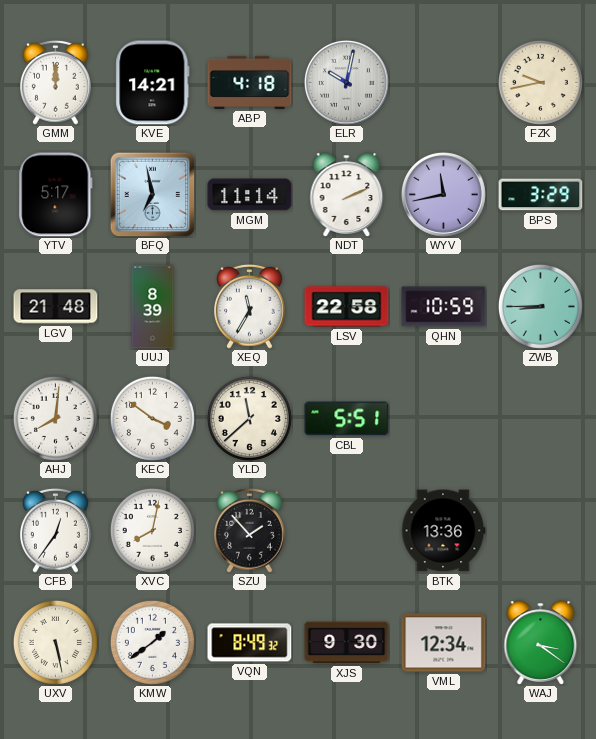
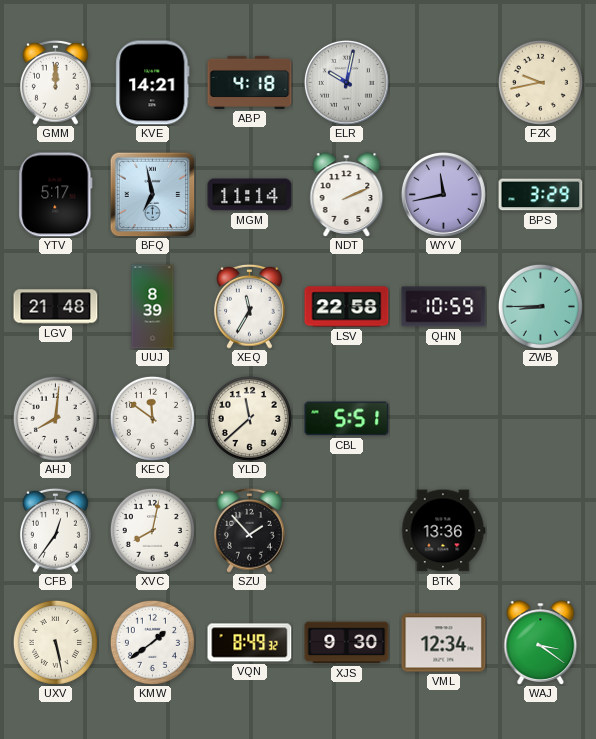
KEC: 3:51 -> 11:51
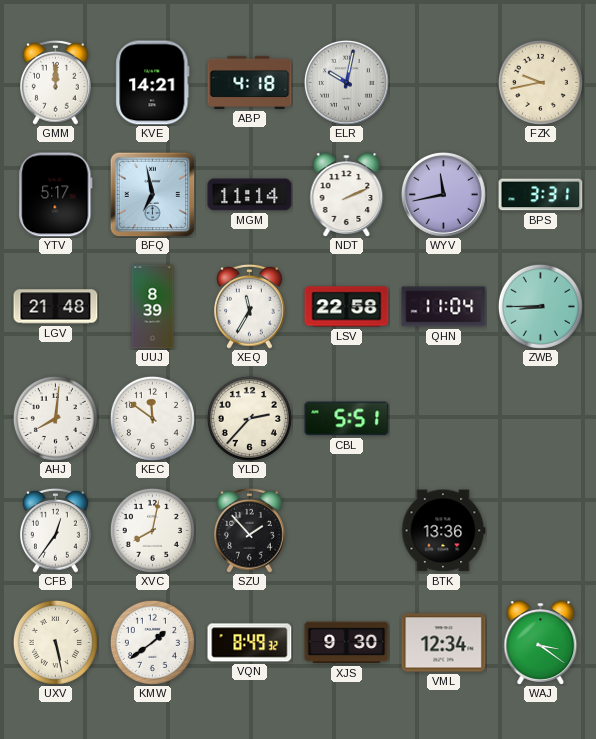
BPS: 3:29 -> 3:31
QHN: 10:59 -> 11:04
YLD: 11:38 -> 2:37
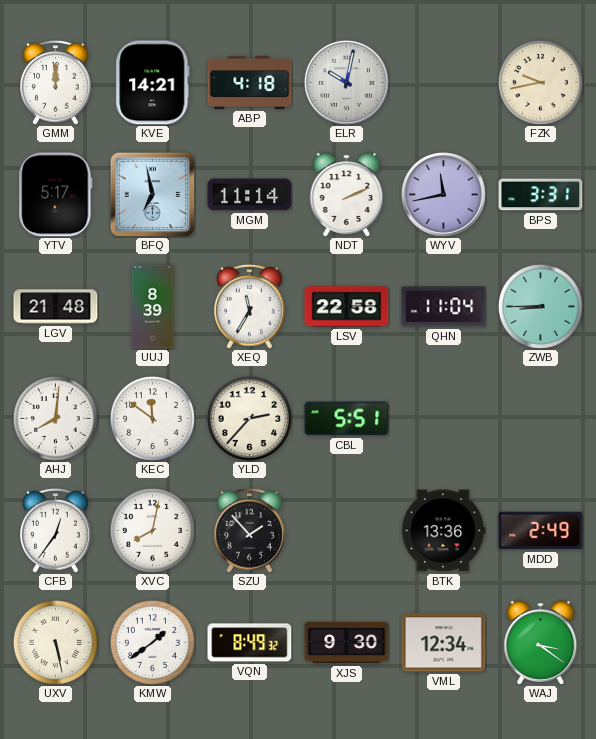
MDD: none -> 2:49
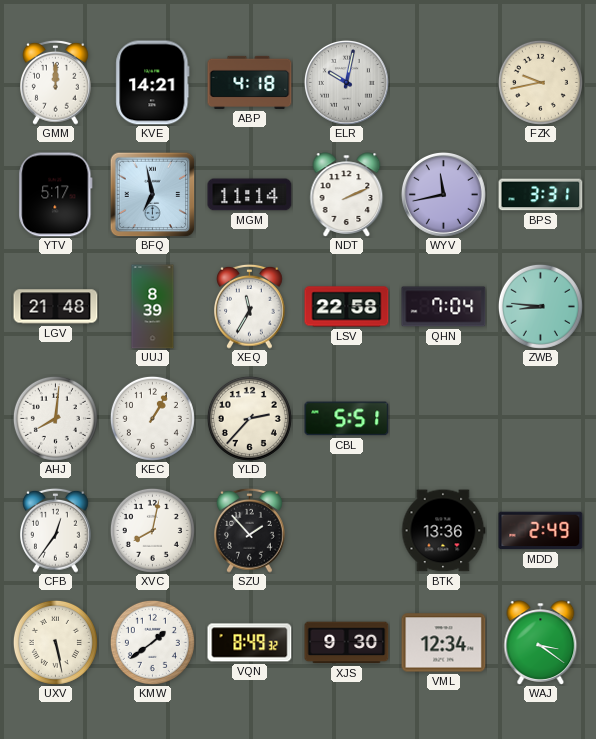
QHN: 11:04 -> 7:04
ZWB: 8:45 -> 8:46
KEC: 11:51 -> 1:05
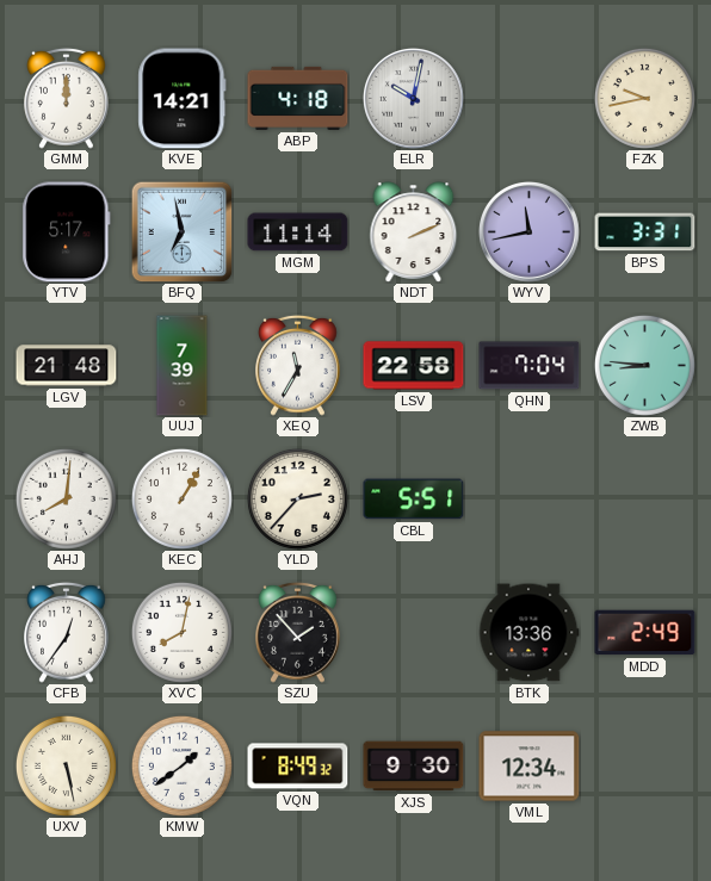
UUJ: 8:39 -> 7:39
WAJ: 3:21 -> none
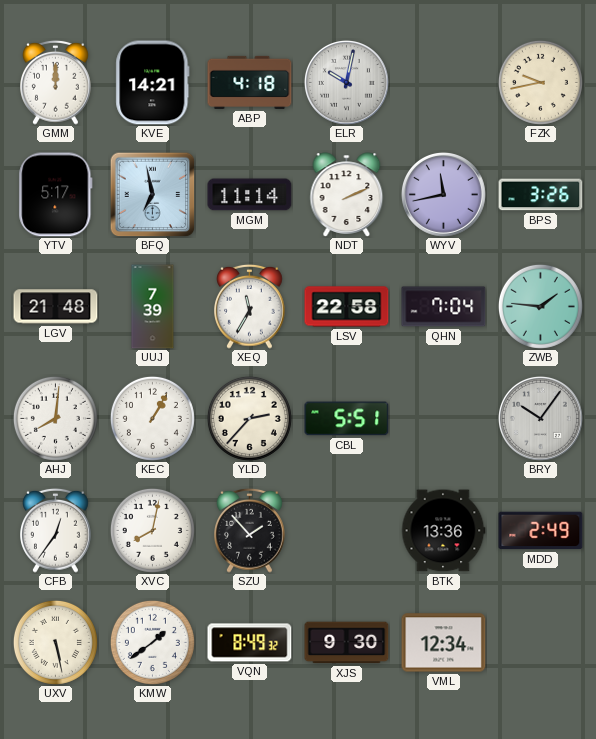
BPS: 3:31 -> 3:26
ZWB: 8:46 -> 1:46
BRY: none -> 10:06
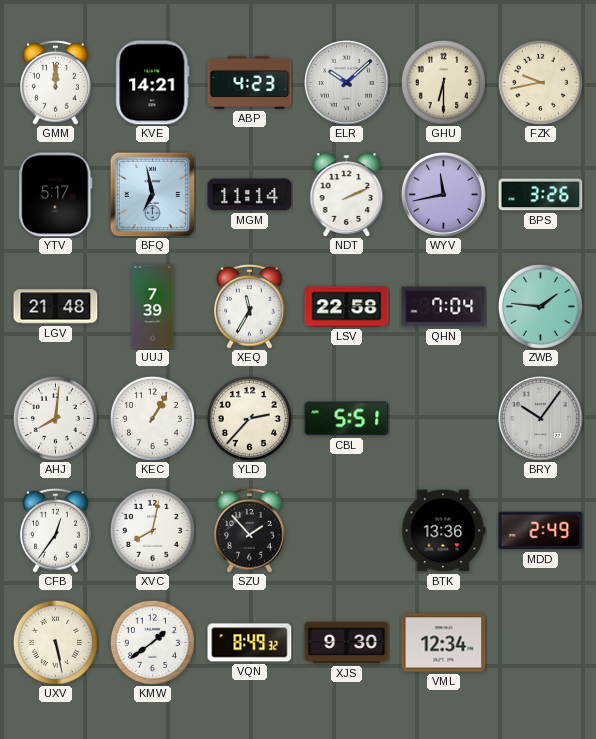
ABP: 4:18 -> 4:23
ELR: 10:02 -> 10:08
GHU: none -> 6:30
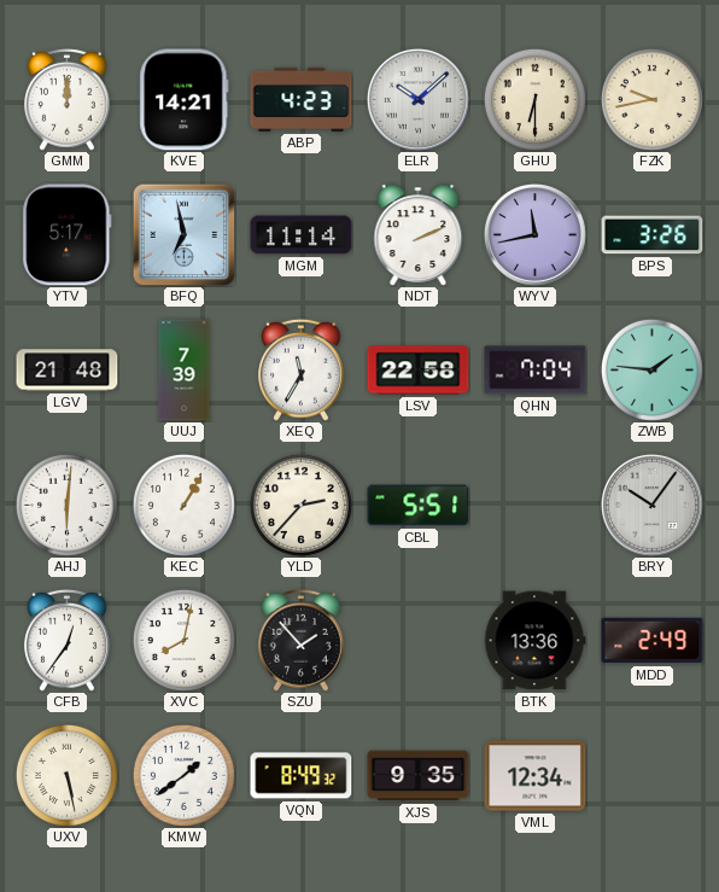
AHJ: 8:01 -> 6:01
XJS: 9:30 -> 9:35
